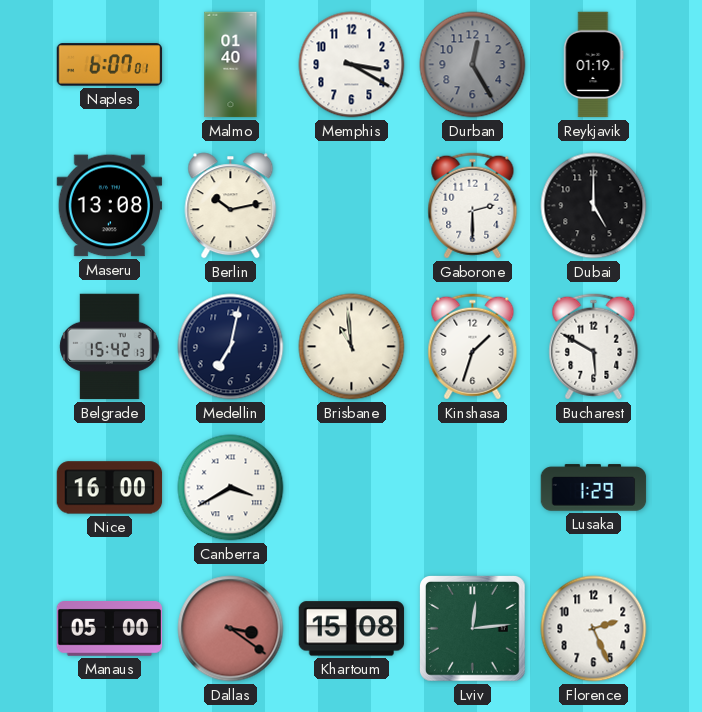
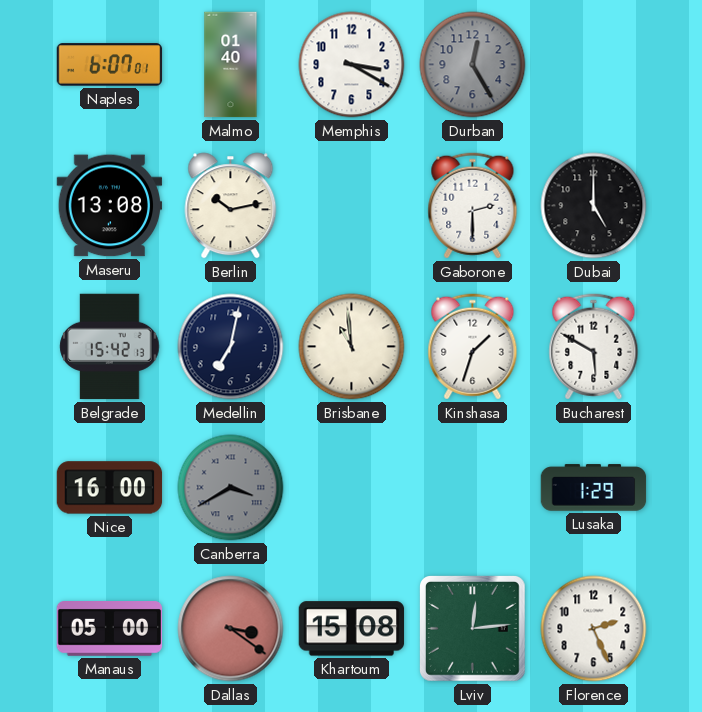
Reykjavik: 01:19 -> none
Canberra dial: white -> grey
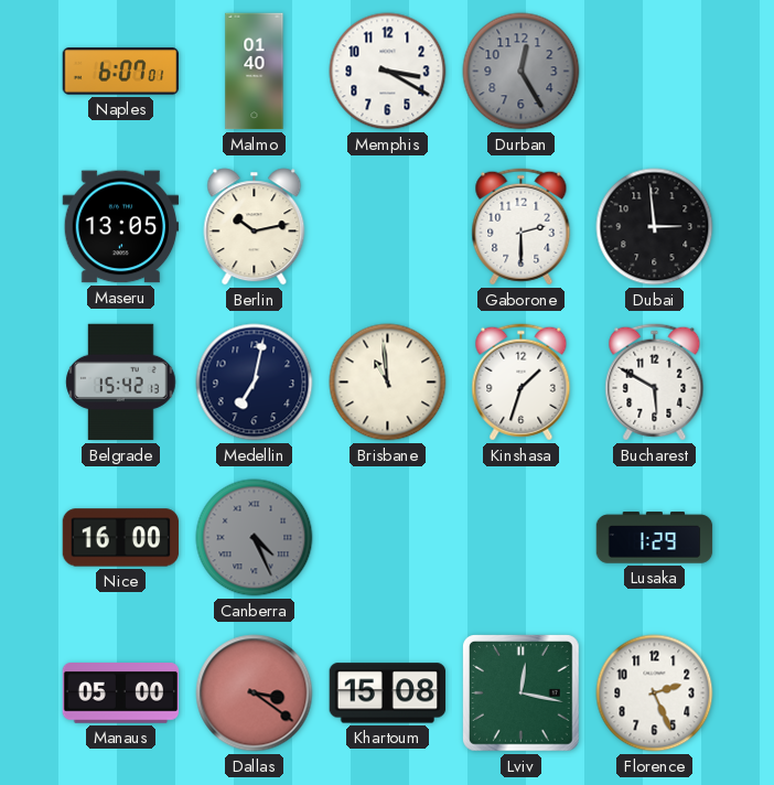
Maseru: 13:08 -> 13:05
Dubai: 5:00 -> 2:59
Canberra: 3:40 -> 4:26
Lviv: 12:14 -> 12:17
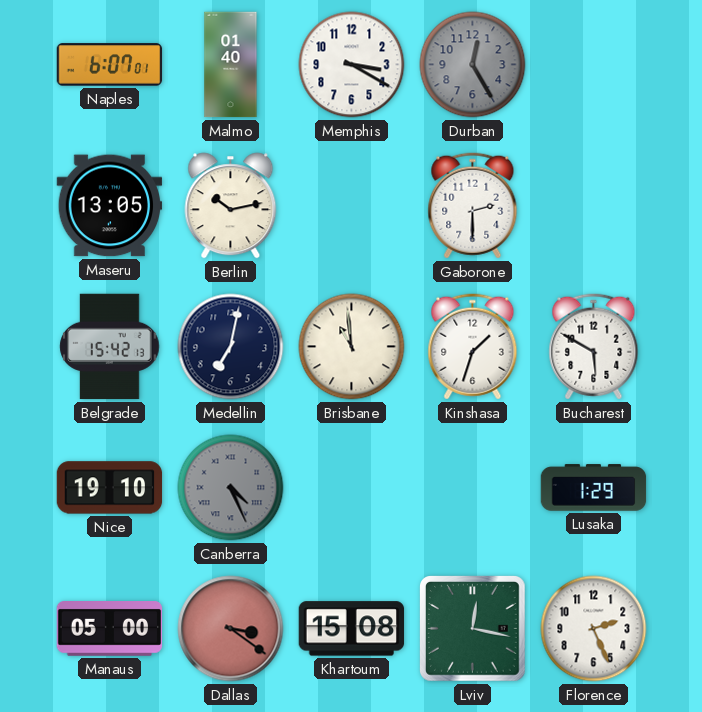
Dubai: 2:59 -> none
Nice: 16:00 -> 19:10
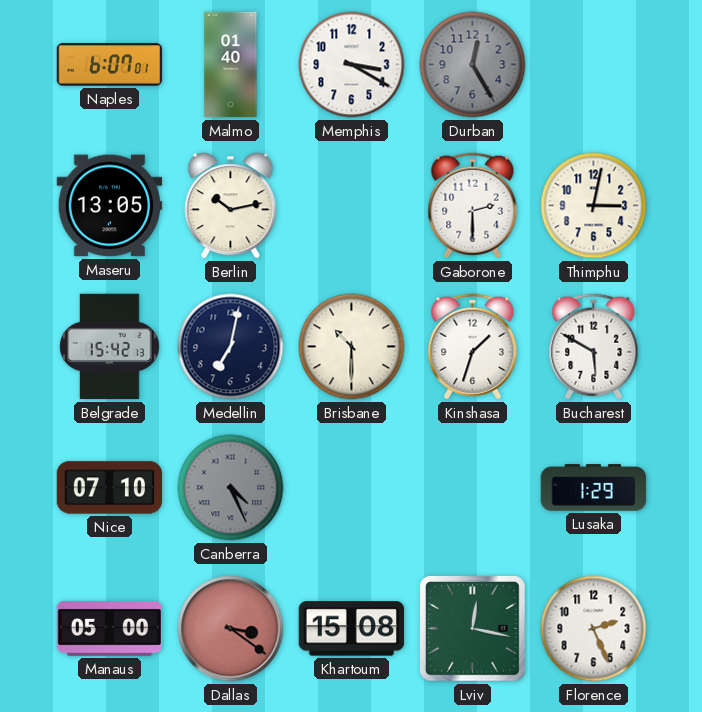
Thimphu: none -> 3:02
Brisbane: 10:59 -> 10:30
Nice: 19:10 -> 07:10
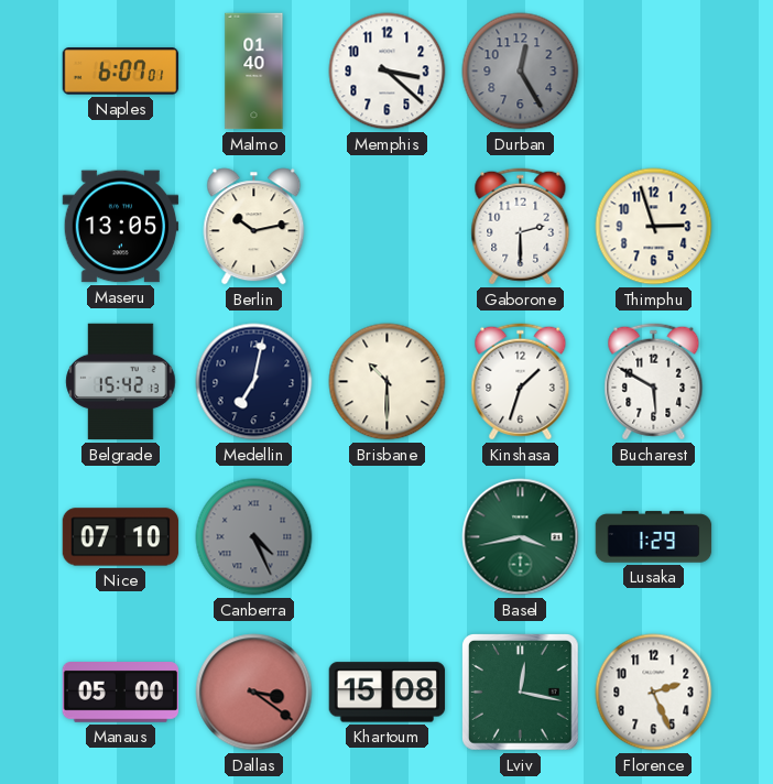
Memphis: 3:20 -> 3:22
Thimphu: 3:02 -> 2:57
Basel: none -> 3:43
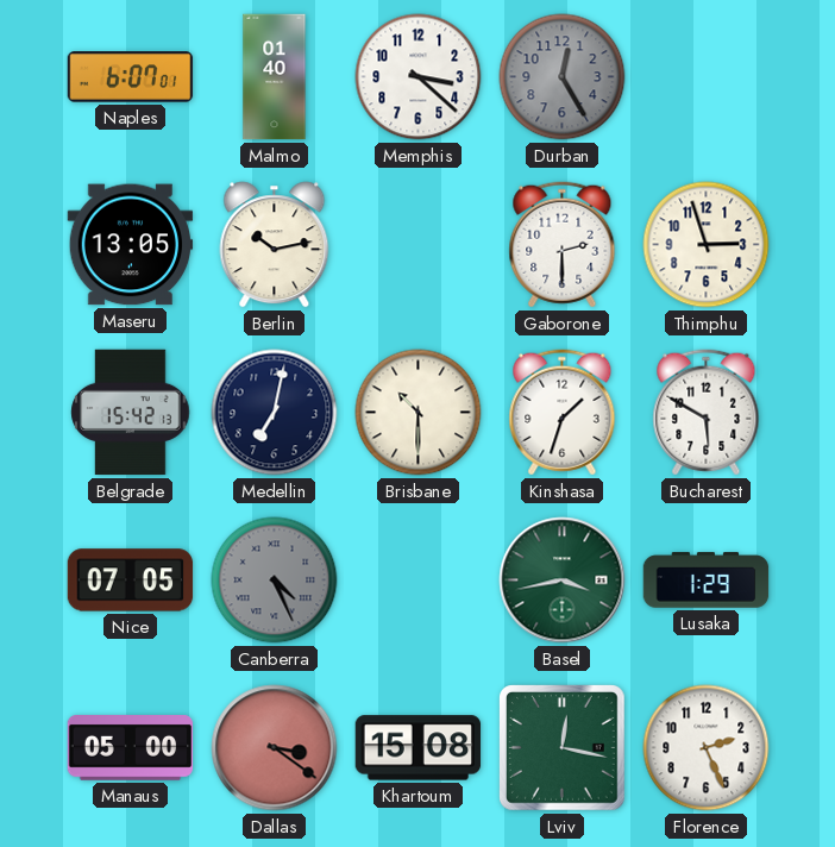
Nice: 07:10 -> 07:05
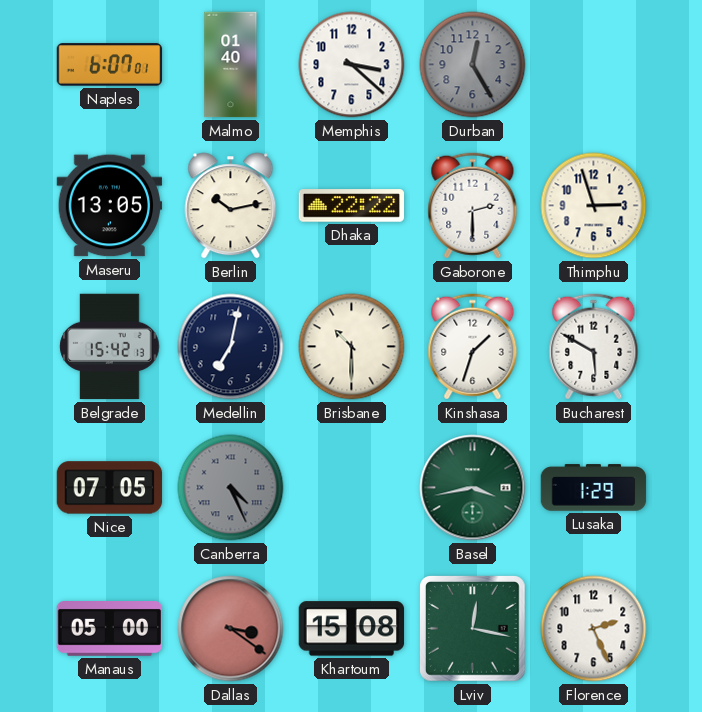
Dhaka: none -> 22:22
